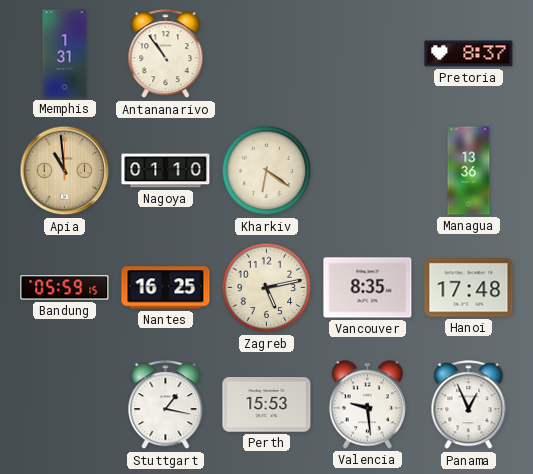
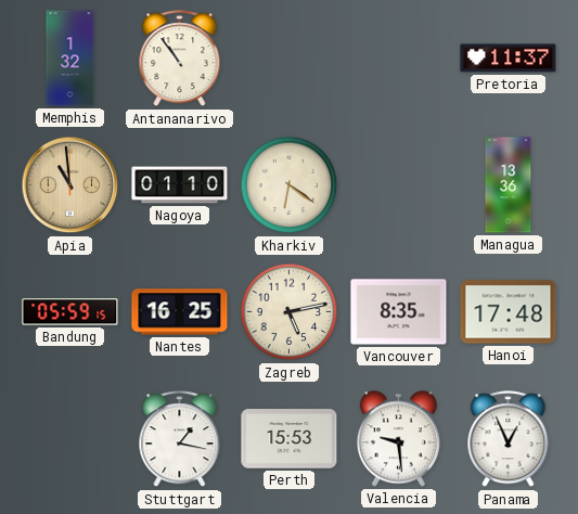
Memphis: 1:31 -> 1:32
Pretoria: 8:37 -> 11:37
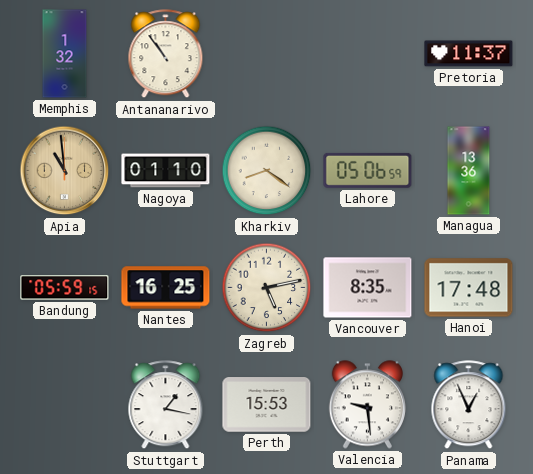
Kharkiv: 6:21 -> 8:21
Lahore: none -> 05:06
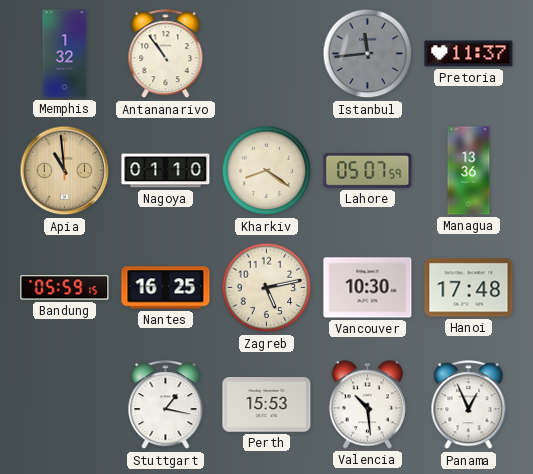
Istanbul: none -> 11:44
Lahore: 05:06 -> 05:07
Vancouver: 8:35 -> 10:30
Valencia: 9:29 -> 10:29
